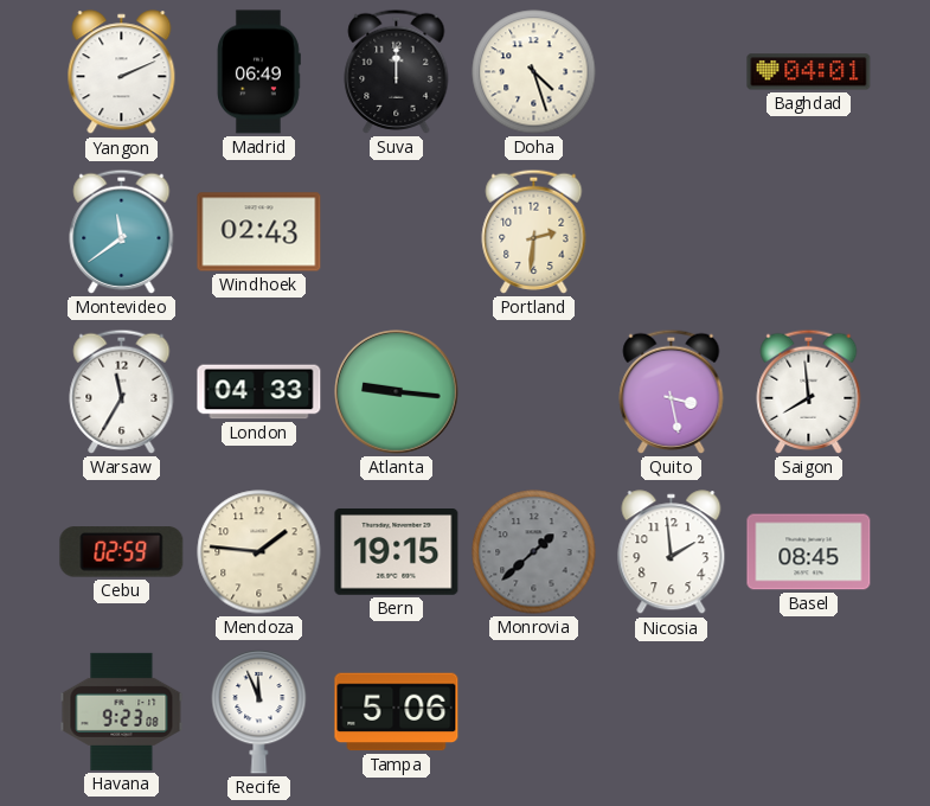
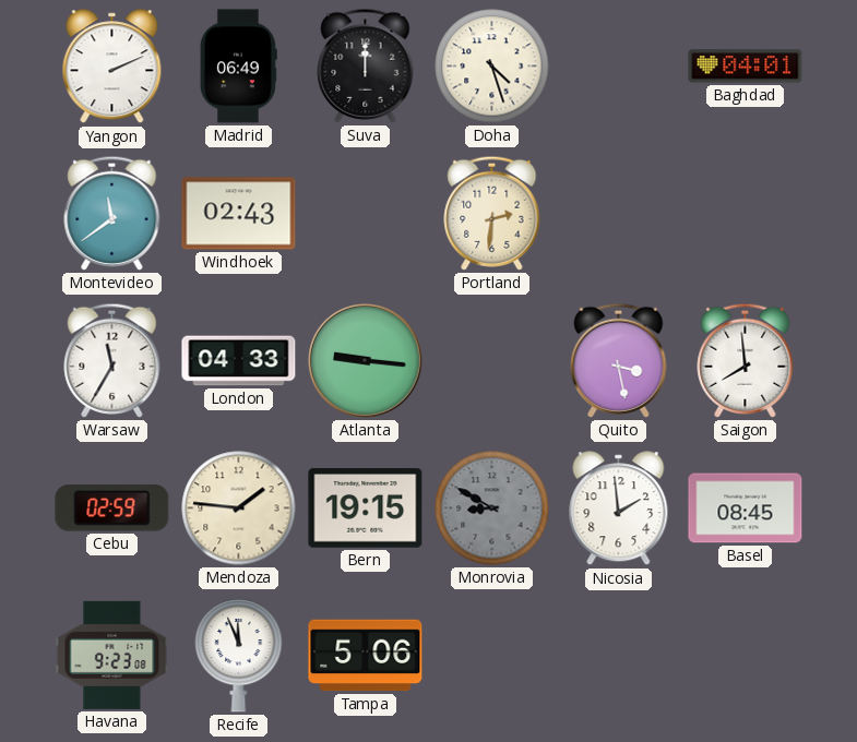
Monrovia: 1:38 -> 8:50
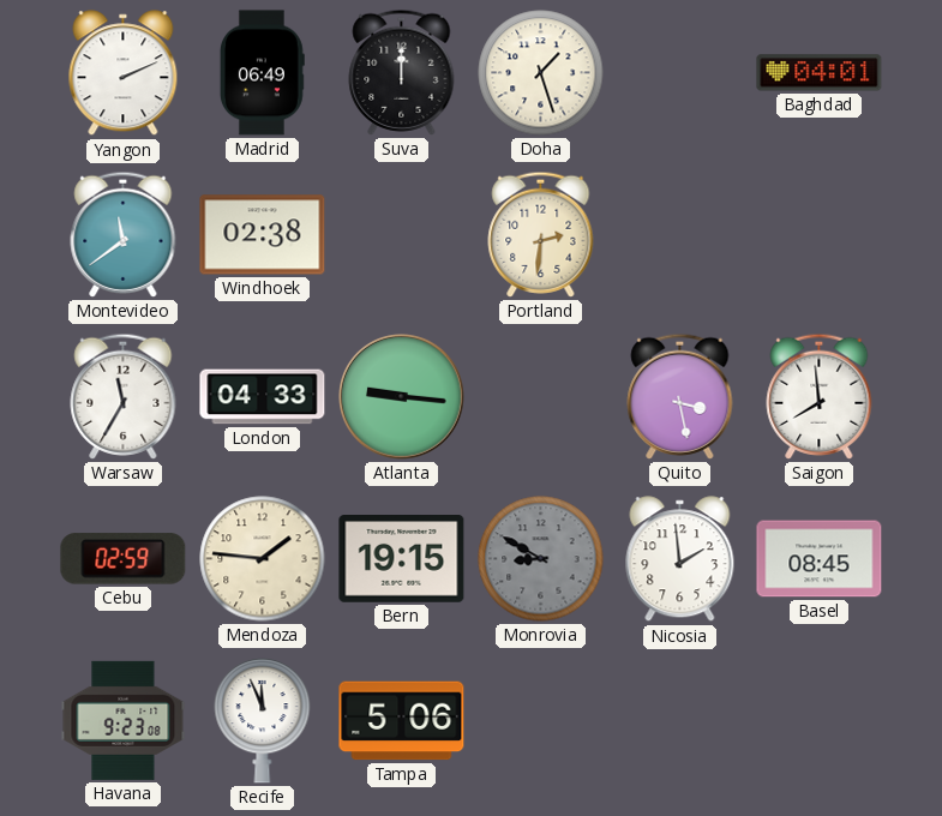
Doha: 4:27 -> 1:27
Windhoek: 02:43 -> 02:38
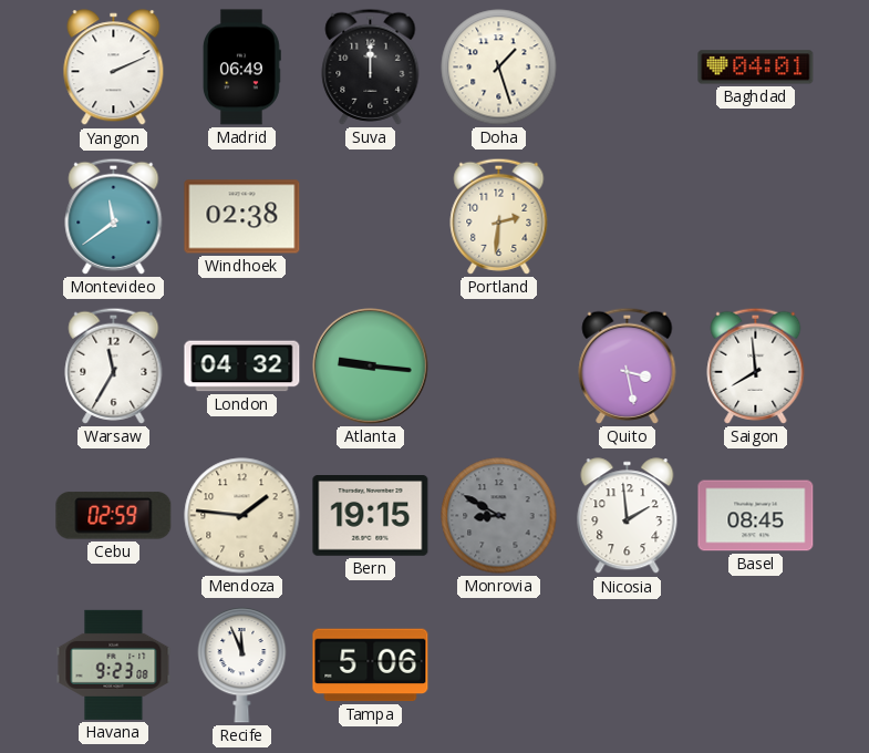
London: 04:33 -> 04:32
